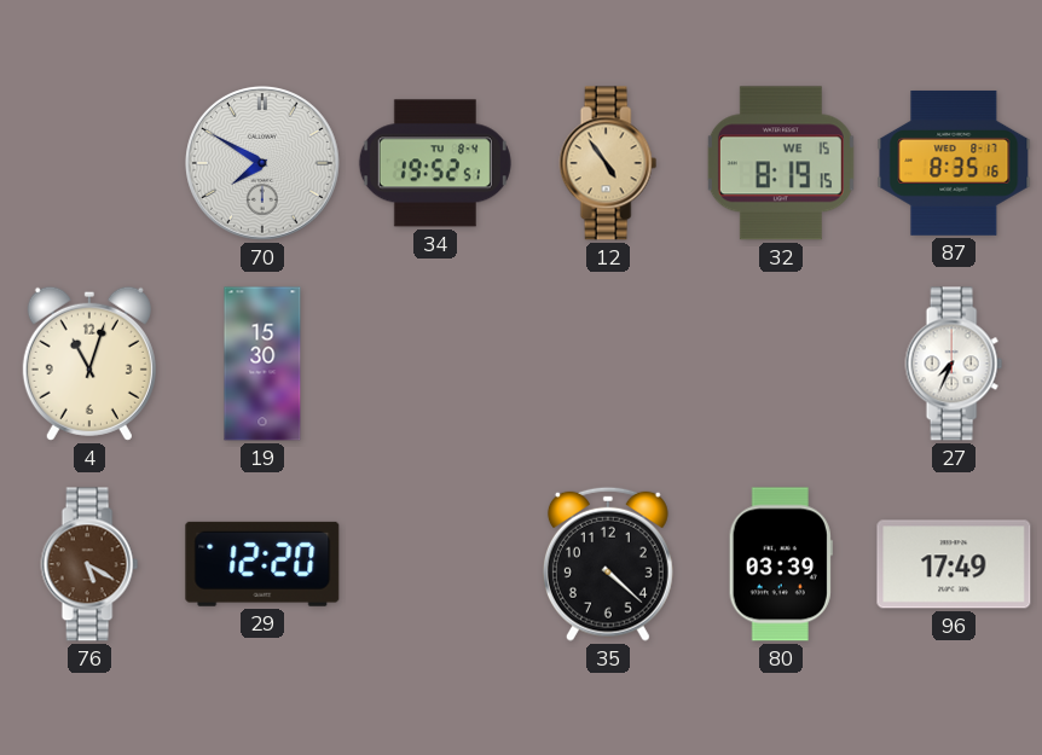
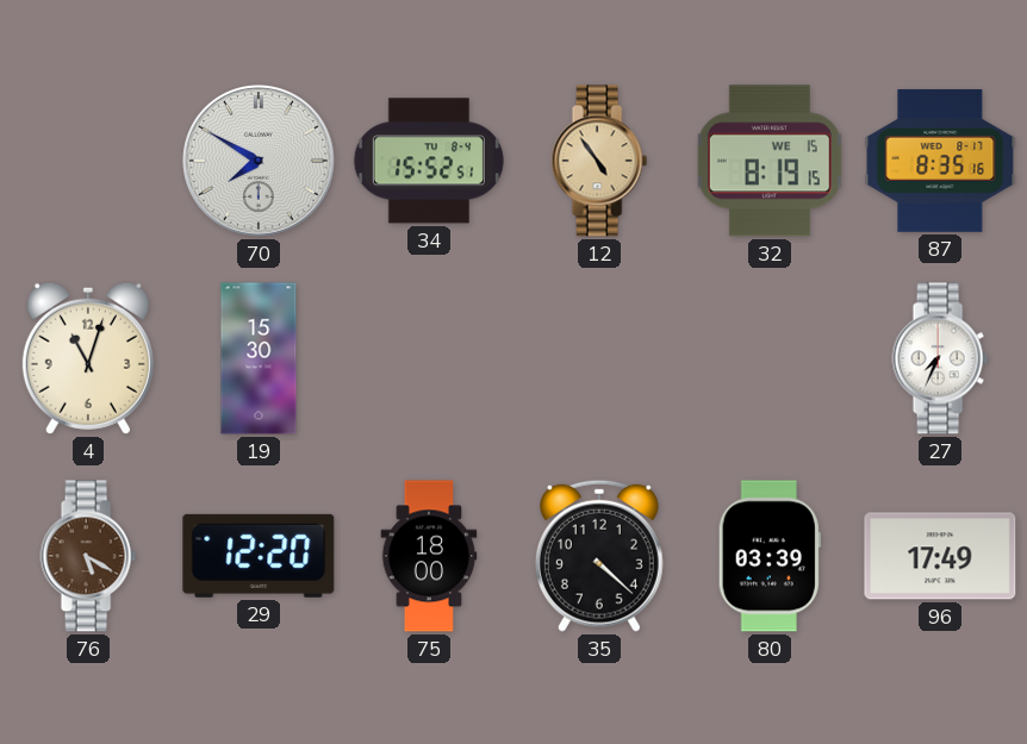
34: 19:52 -> 15:52
75: none -> 18:00
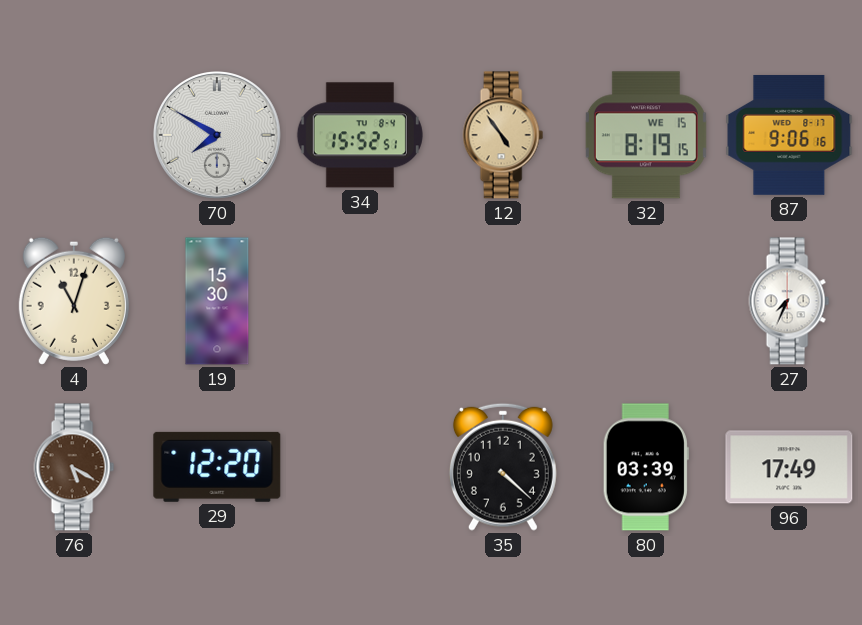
87: 8:35 -> 9:06
75: 18:00 -> none
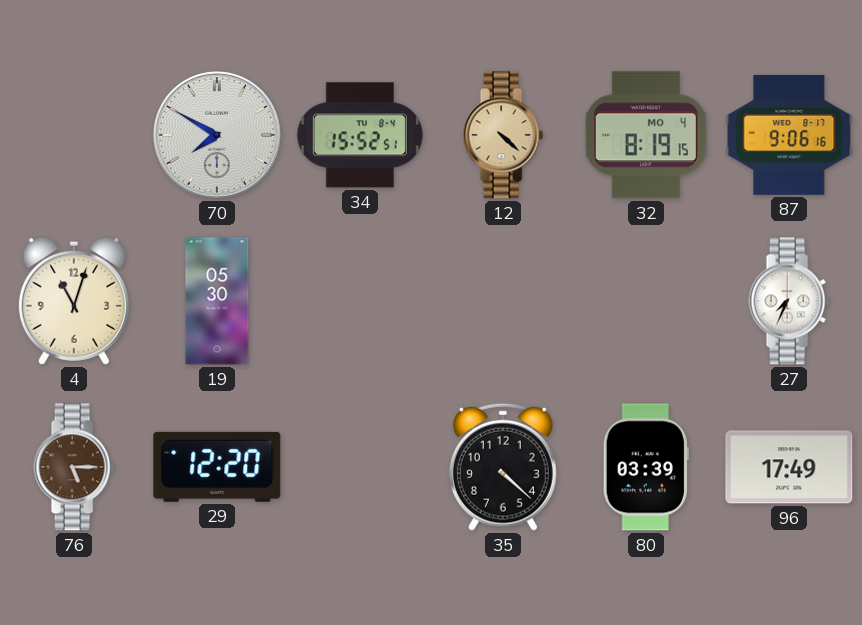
12: 4:54 -> 4:22
32 date: WE 15 -> MO 4
19: 15:30 -> 05:30
76: 5:20 -> 5:15
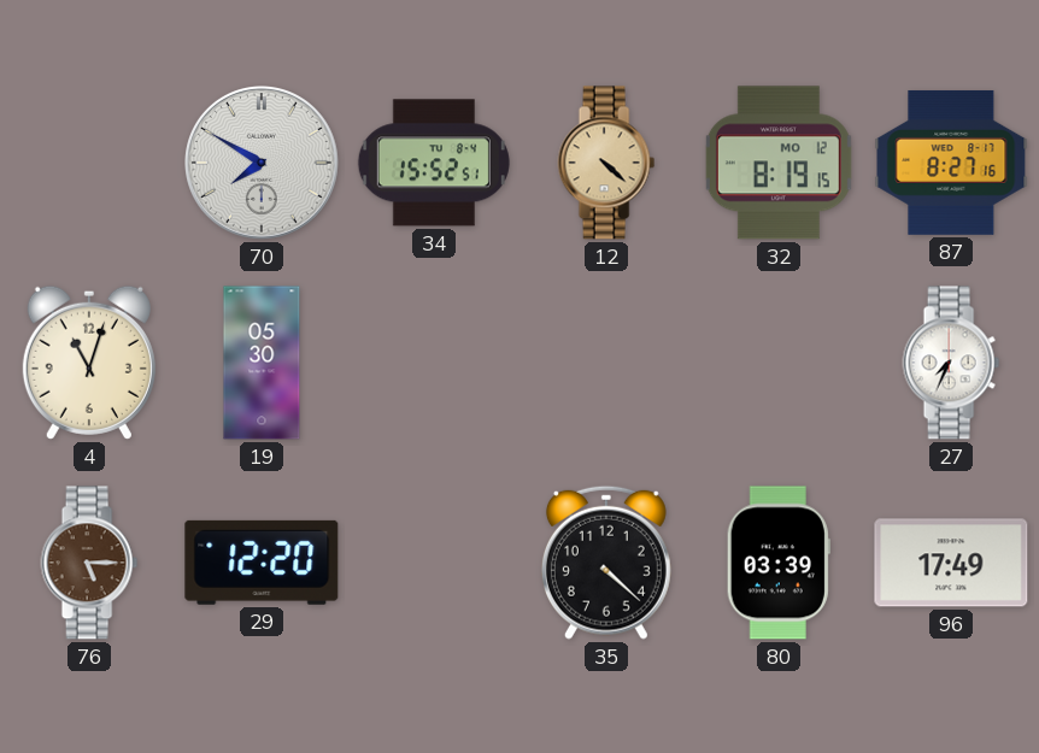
32 date: MO 4 -> MO 12
87: 9:06 -> 8:27
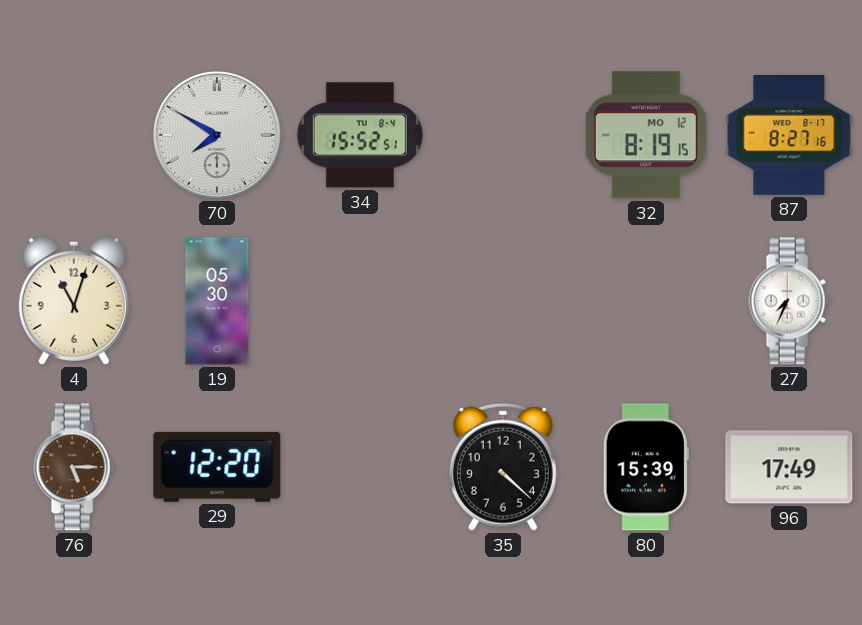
12: 4:22 -> none
80: 03:39 -> 15:39
